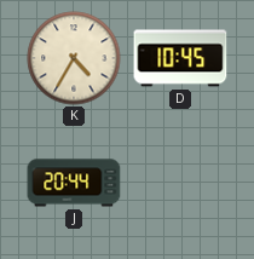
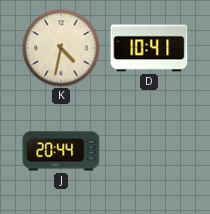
K: 4:35 -> 4:32
D: 10:45 -> 10:41
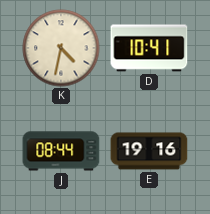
J: 20:44 -> 08:44
E: none -> 19:16
